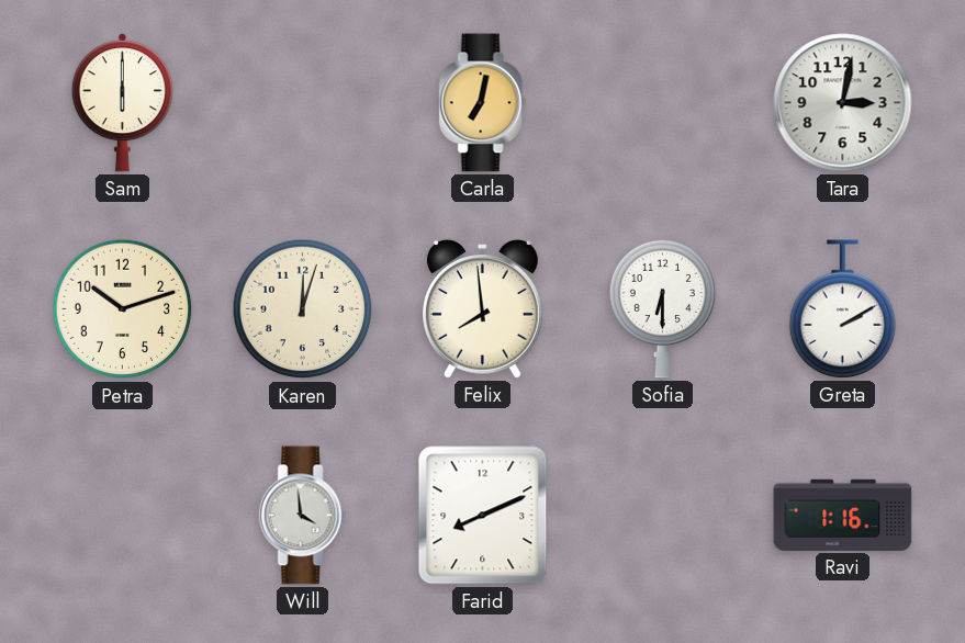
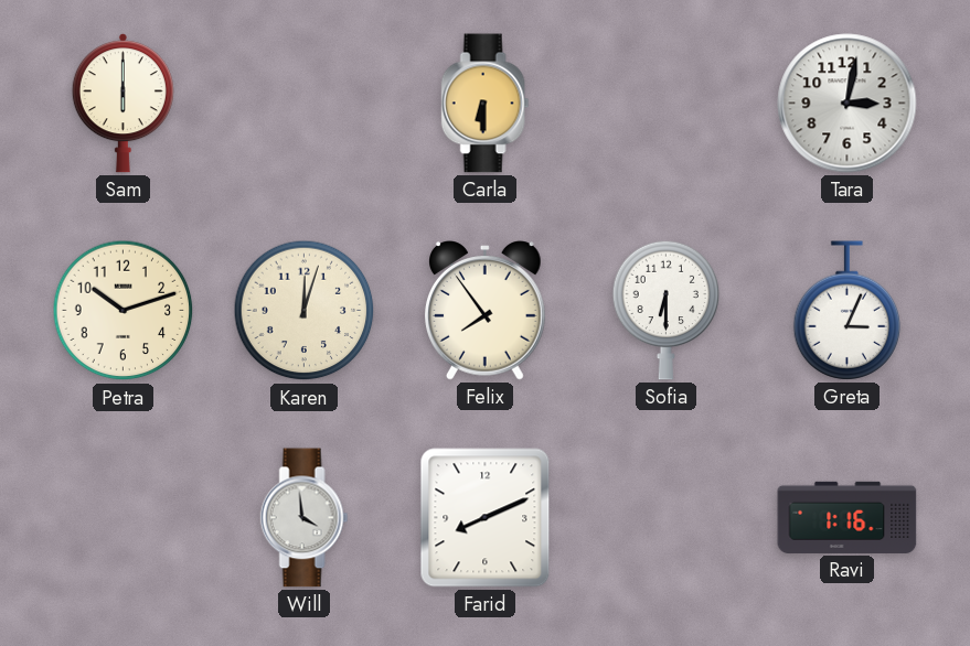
Carla: 7:02 -> 6:30
Felix: 7:59 -> 7:54
Greta: 2:10 -> 3:04
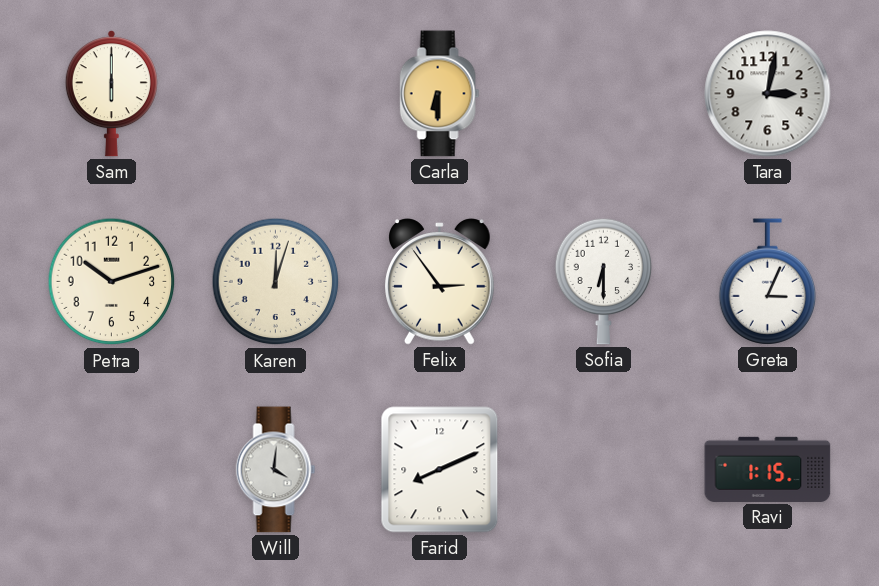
Felix: 7:54 -> 2:54
Will: 3:59 -> 4:01
Ravi: 1:16 -> 1:15
